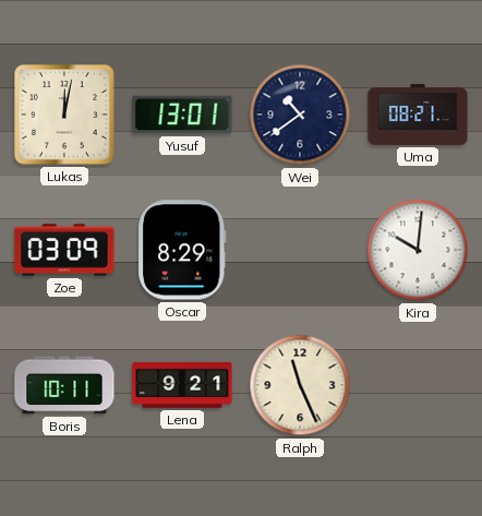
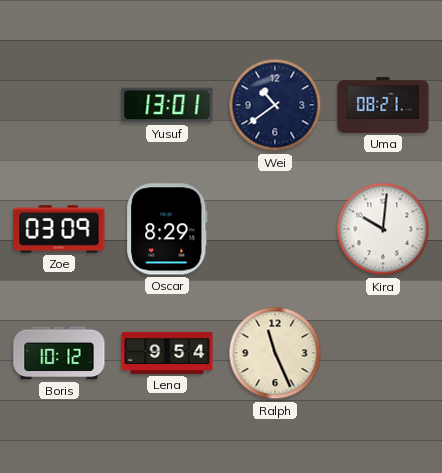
Lukas: 12:02 -> none
Boris: 10:11 -> 10:12
Lena: 9:21 -> 9:54
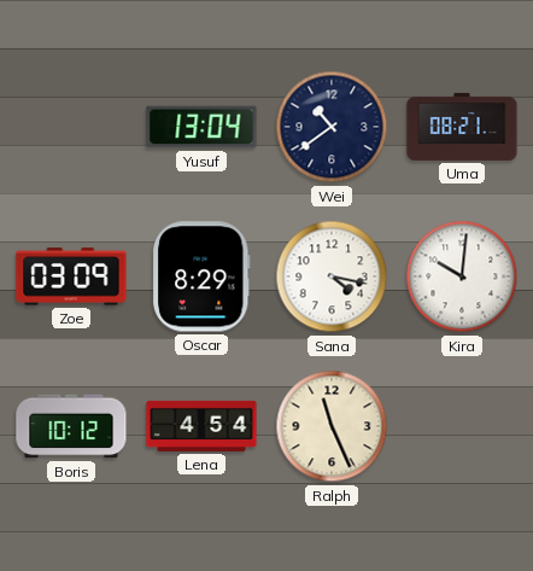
Yusuf: 13:01 -> 13:04
Sana: none -> 4:17
Lena: 9:54 -> 4:54
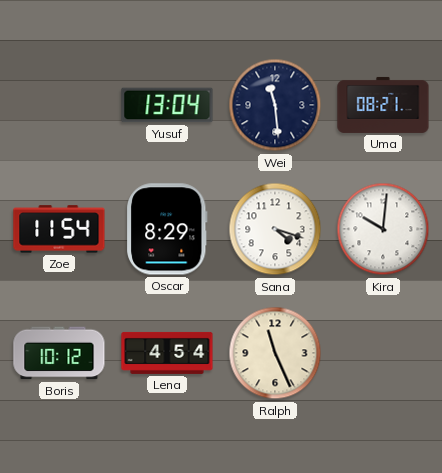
Wei: 10:39 -> 11:29
Zoe: 03:09 -> 11:54
Sana: 4:17 -> 4:18
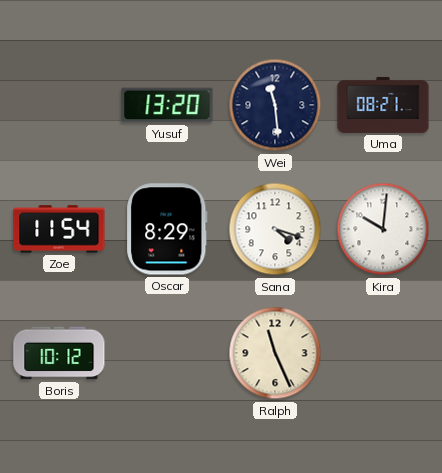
Yusuf: 13:04 -> 13:20
Lena: 4:54 -> none
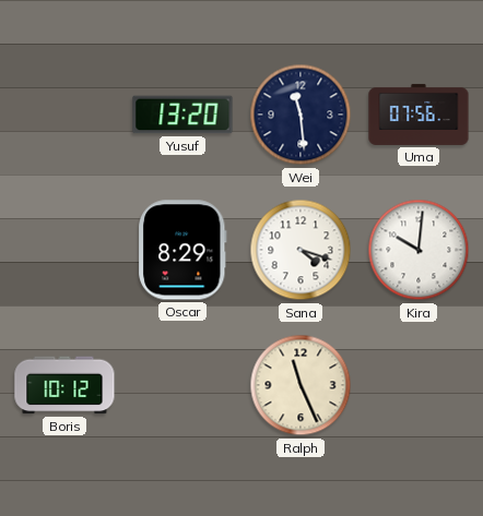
Uma: 08:21 -> 07:56
Zoe: 11:54 -> none
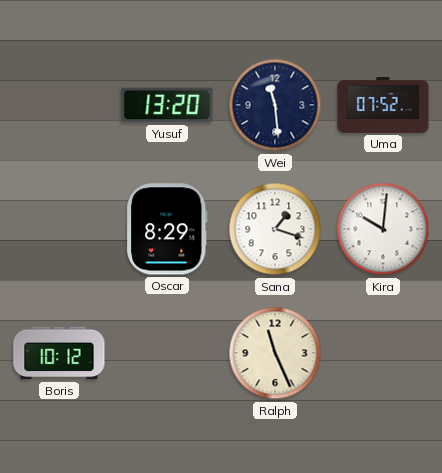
Uma: 07:56 -> 07:52
Sana: 4:18 -> 1:18
